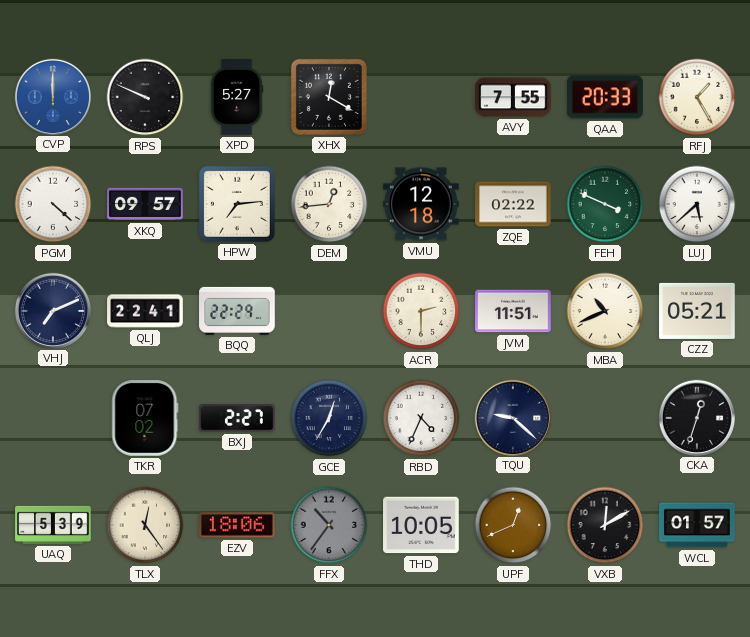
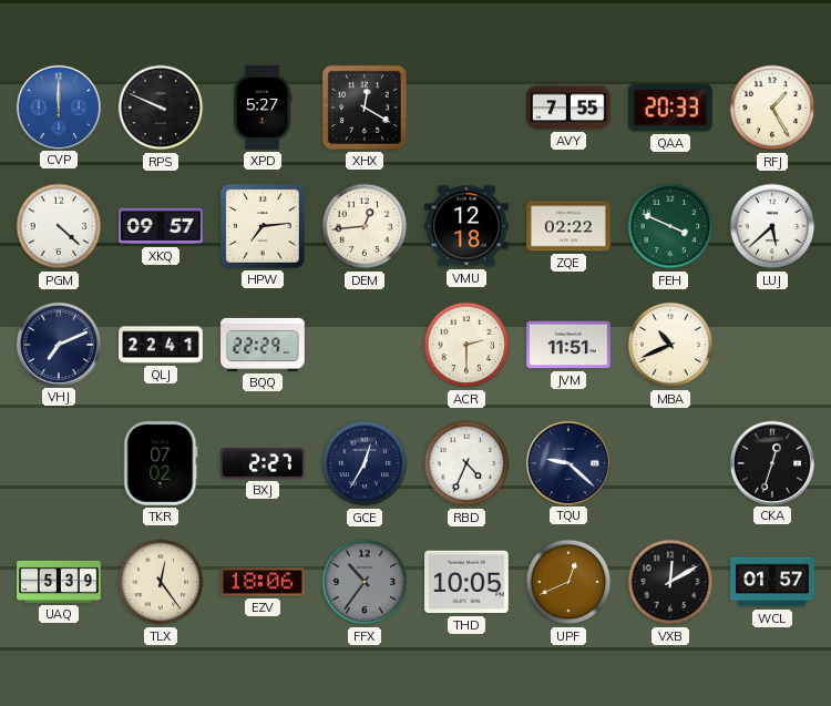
CZZ: 05:21 -> none
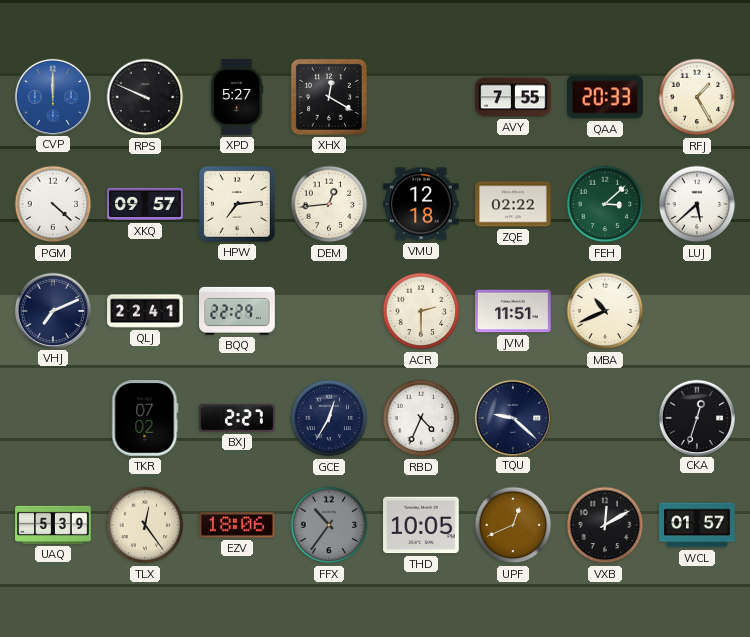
FEH: 3:49 -> 3:08
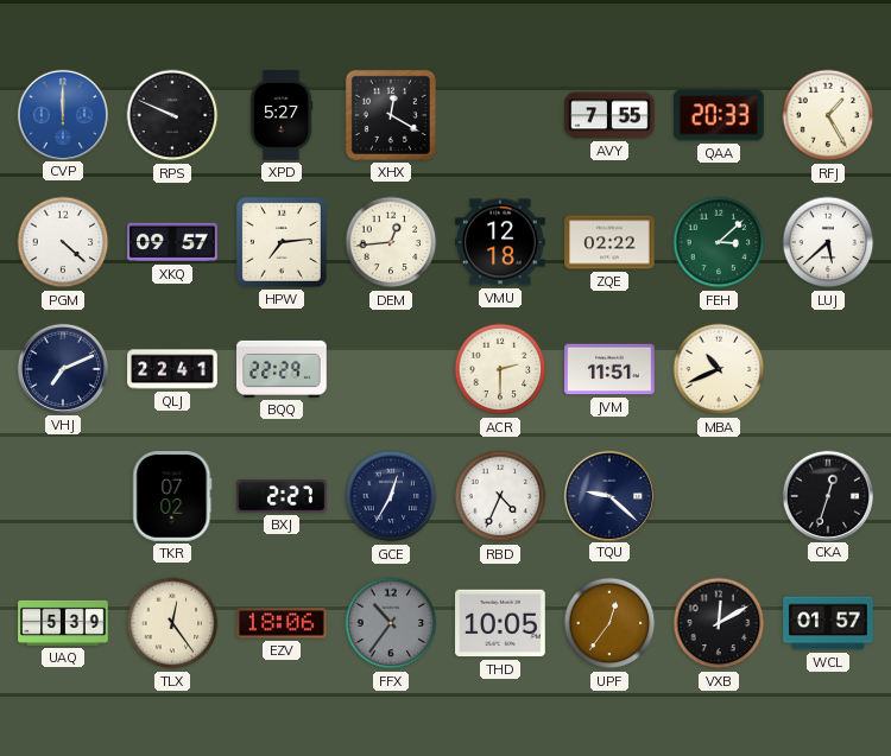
UPF: 12:41 -> 12:36
